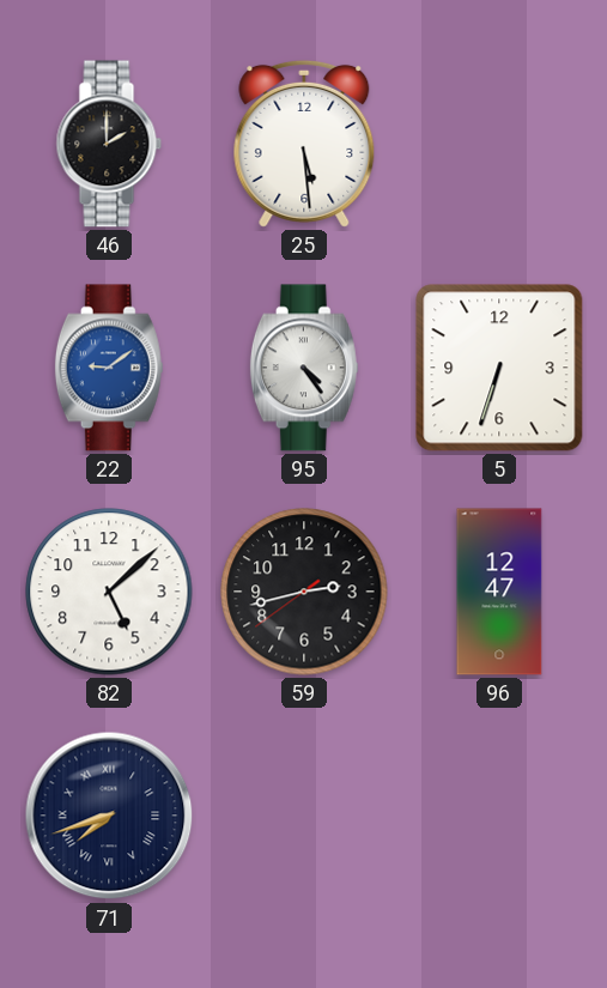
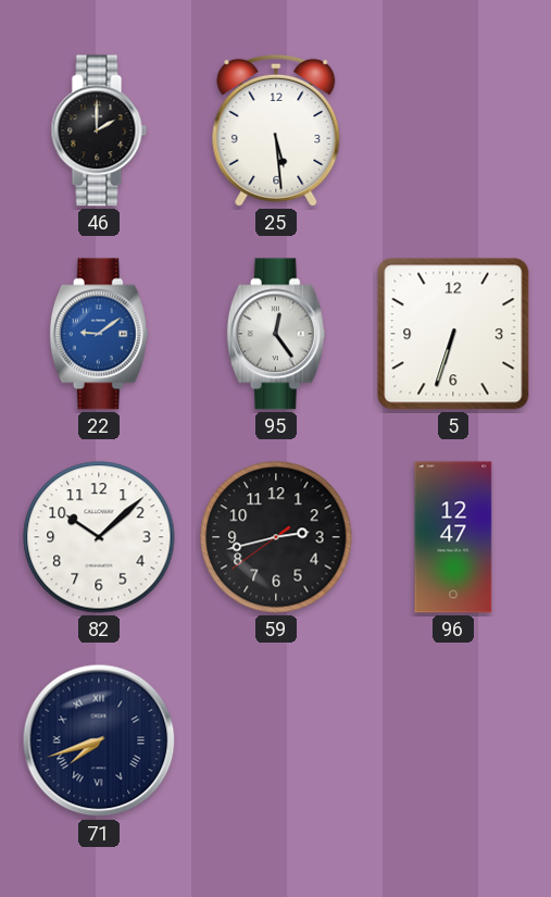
95: 4:24 -> 12:24
82: 5:08 -> 10:08
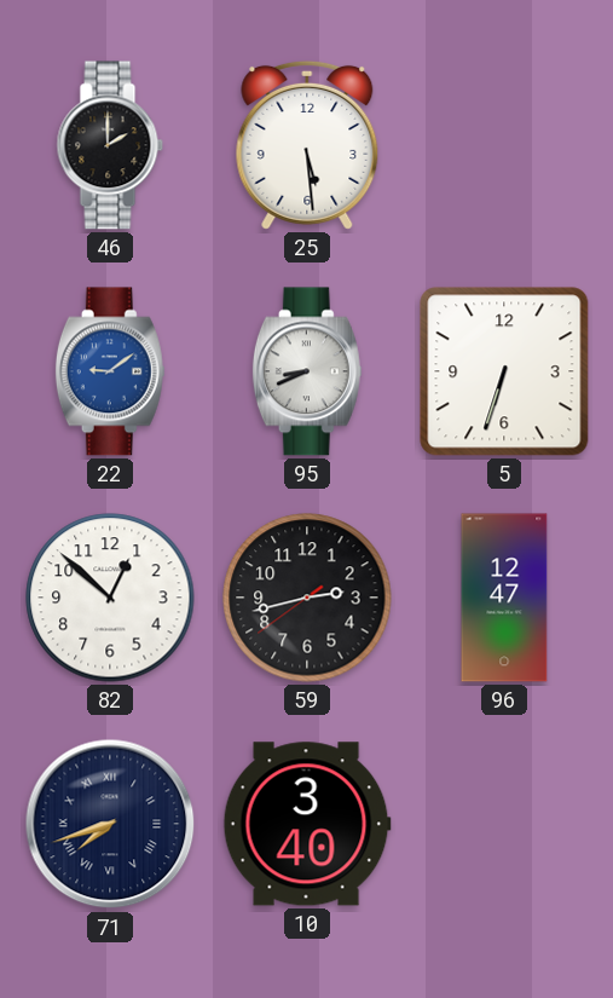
95: 12:24 -> 8:41
82: 10:08 -> 12:52
10: none -> 3:40
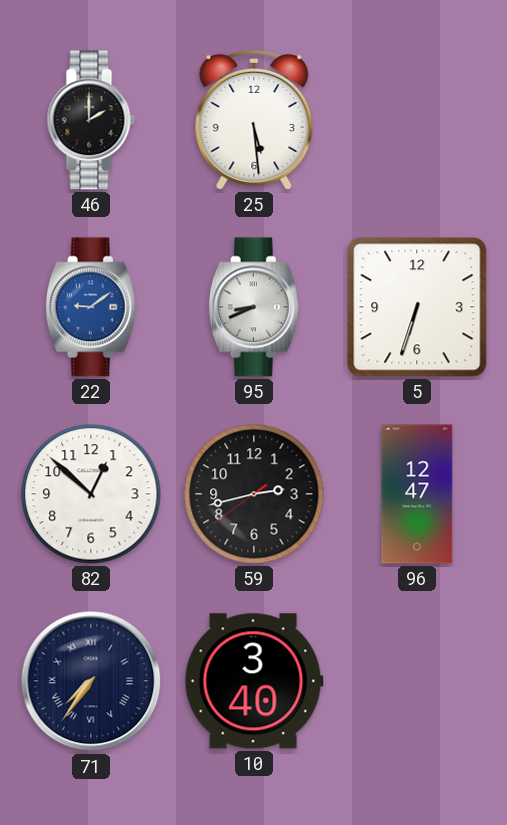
71: 7:42 -> 7:36
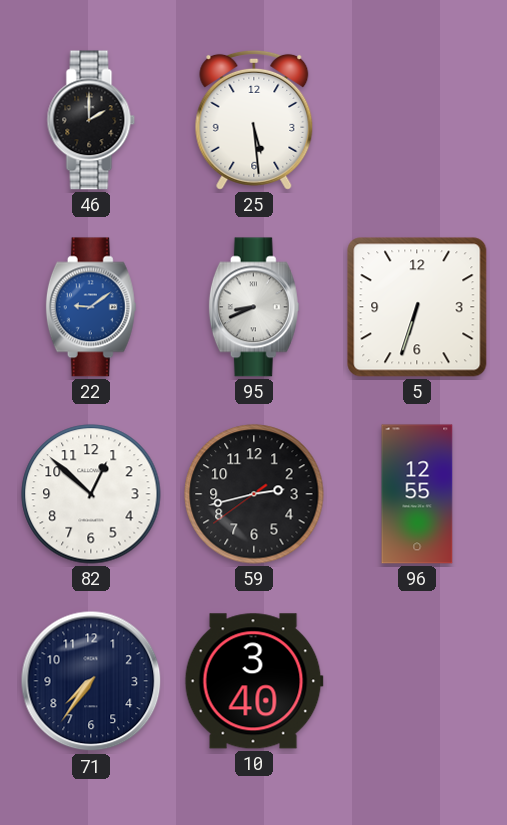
96: 12:47 -> 12:55
71 numerals: Roman -> Arabic
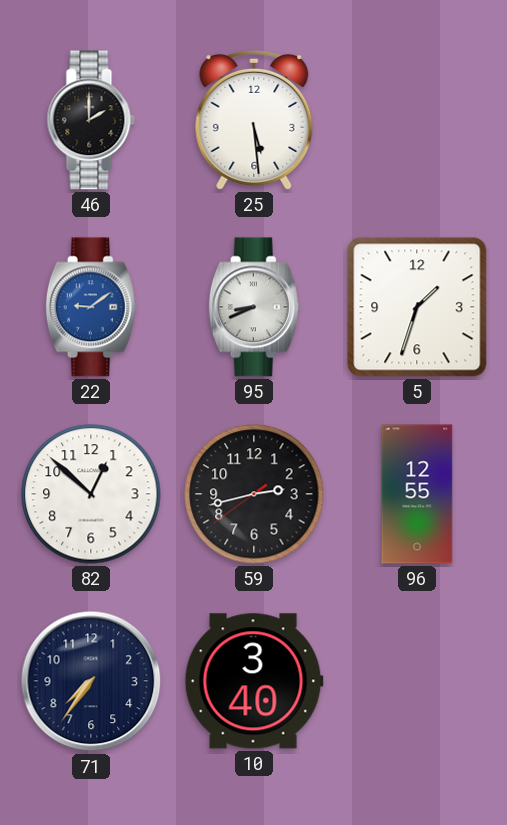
5: 6:33 -> 1:33
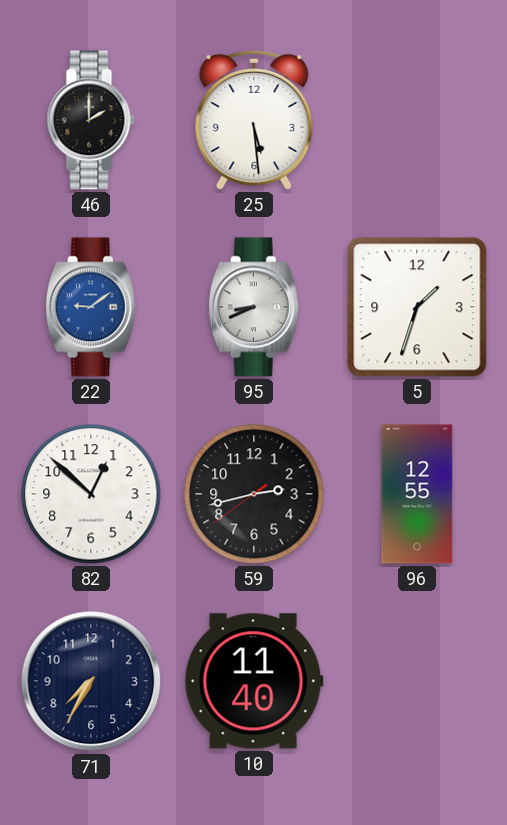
71: 7:36 -> 7:35
10: 3:40 -> 11:40
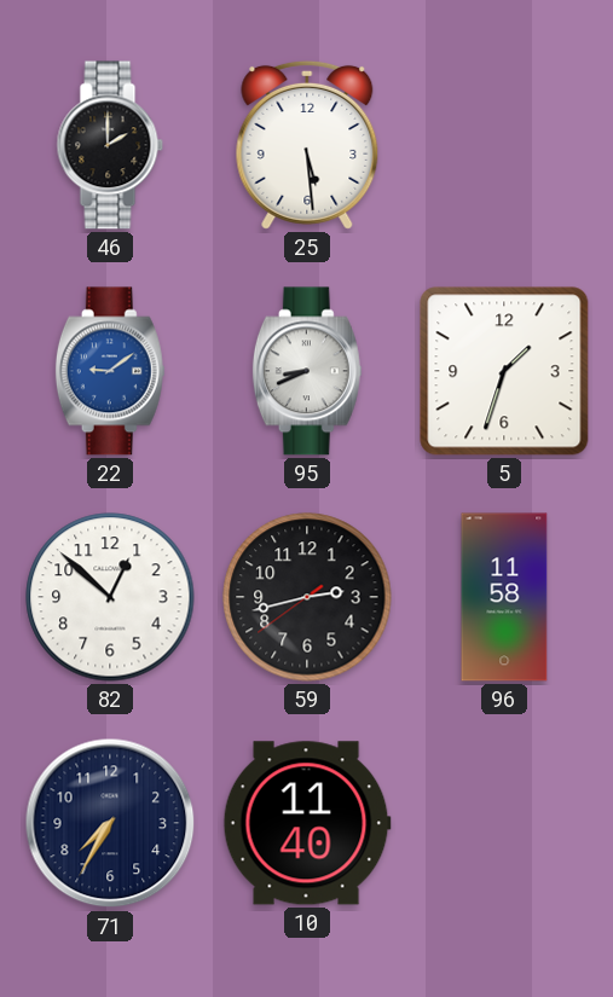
96: 12:55 -> 11:58
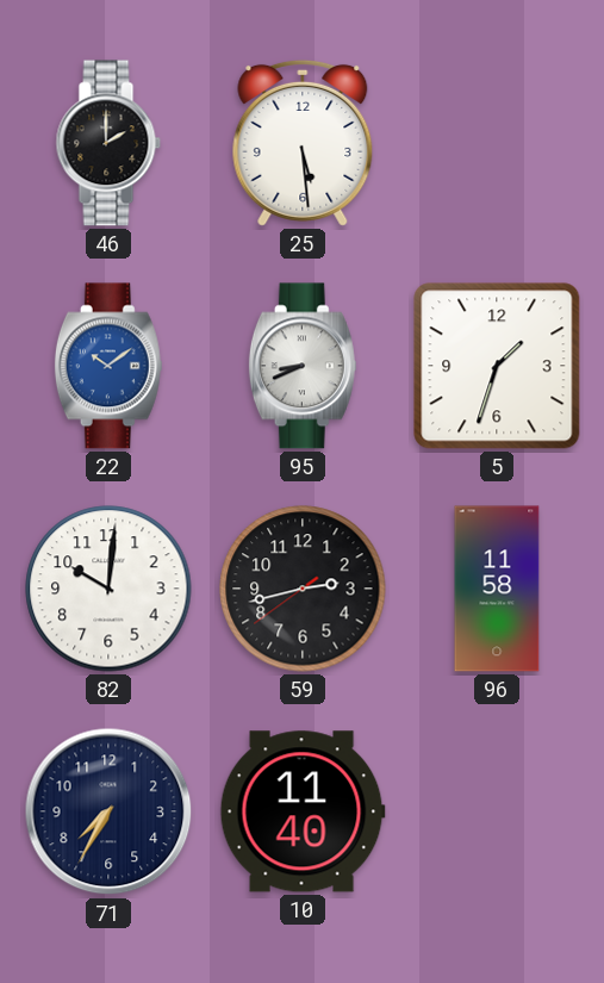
22: 9:09 -> 10:09
82: 12:52 -> 10:01
